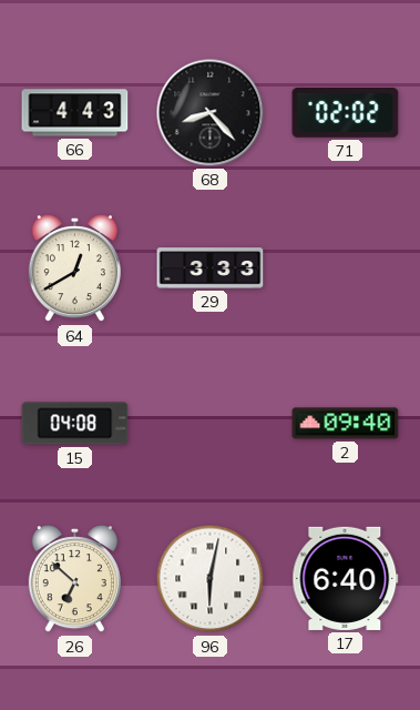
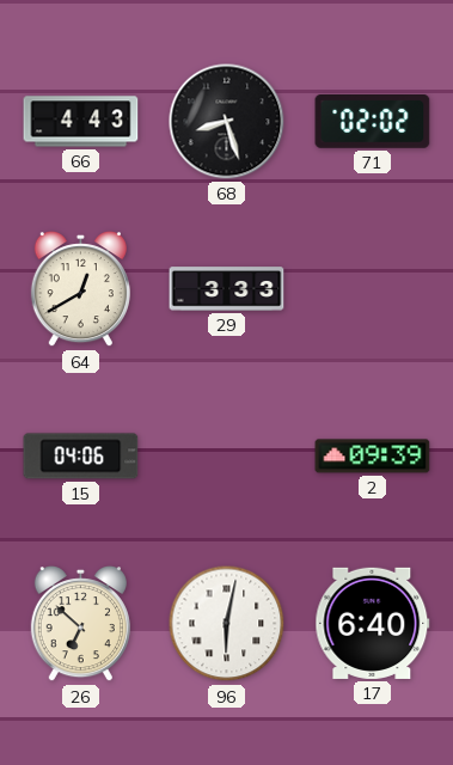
68: 8:23 -> 8:27
15: 04:08 -> 04:06
2: 09:40 -> 09:39
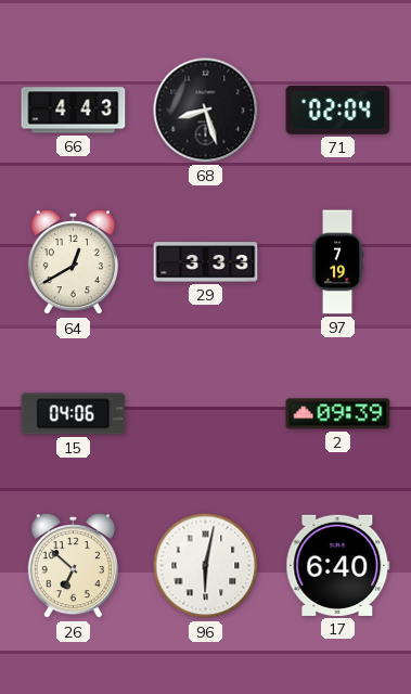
71: 02:02 -> 02:04
97: none -> 7:19
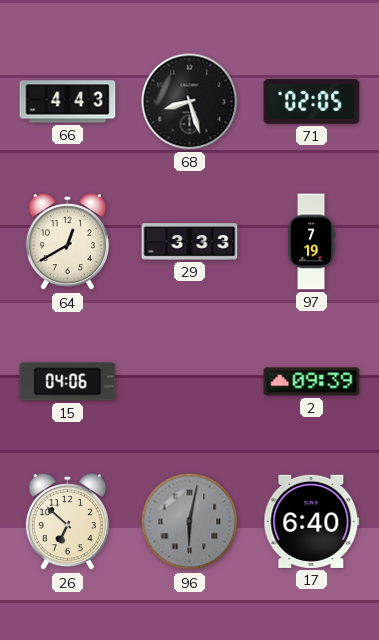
71: 02:04 -> 02:05
96 dial: white -> grey
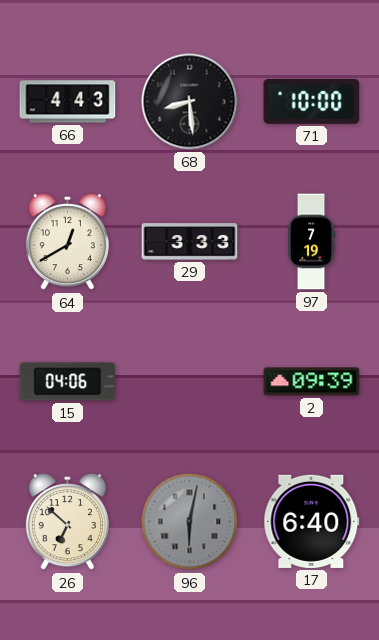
68: 8:27 -> 8:29
71: 02:05 -> 10:00
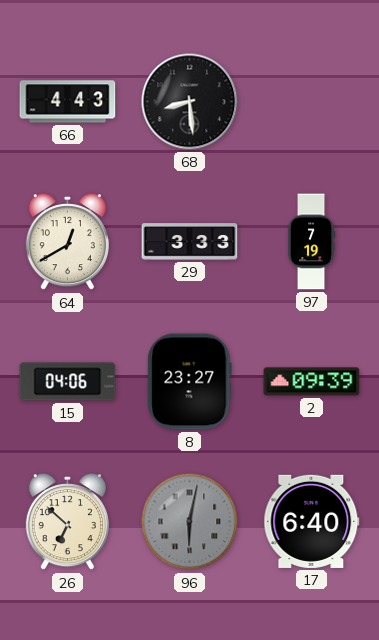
71: 10:00 -> none
8: none -> 23:27
